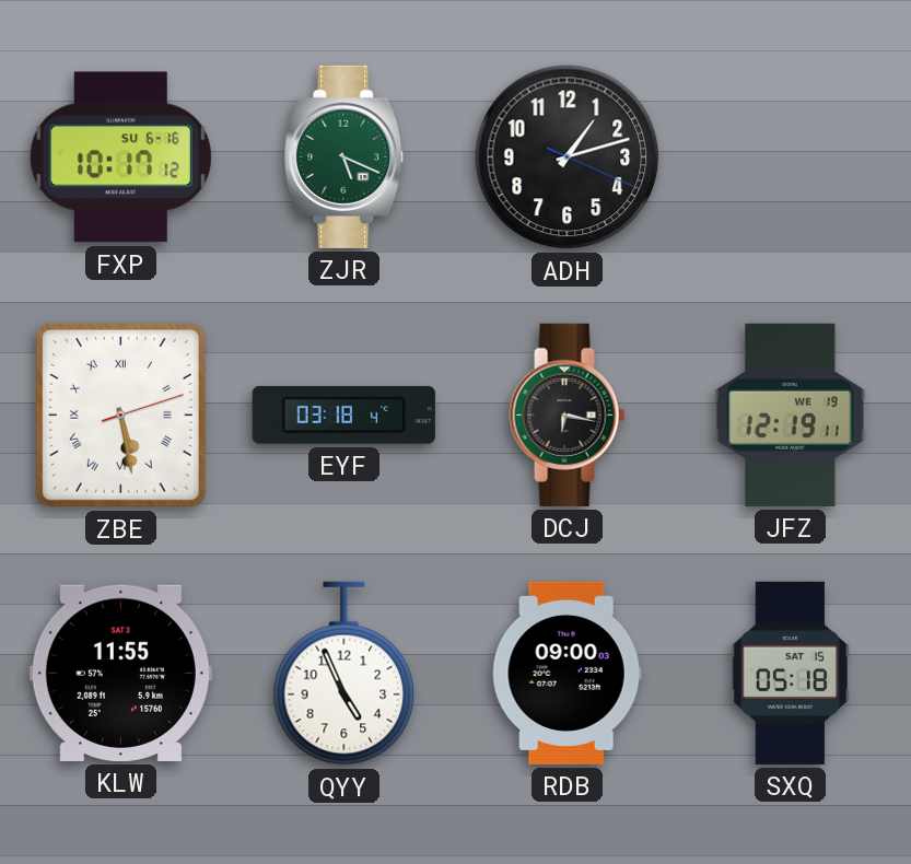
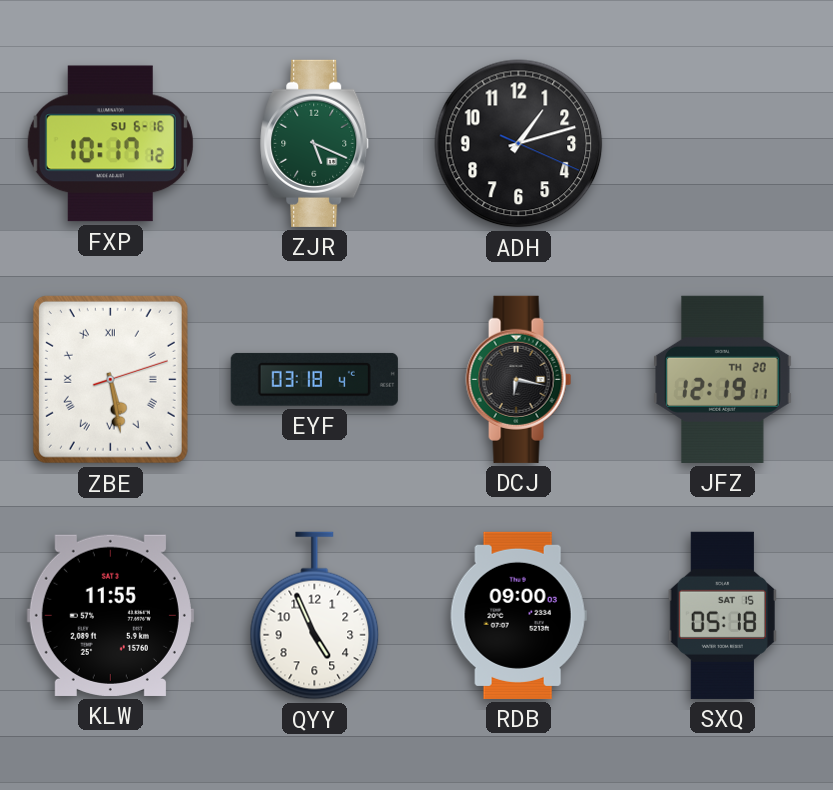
JFZ date: WE 19 -> TH 20
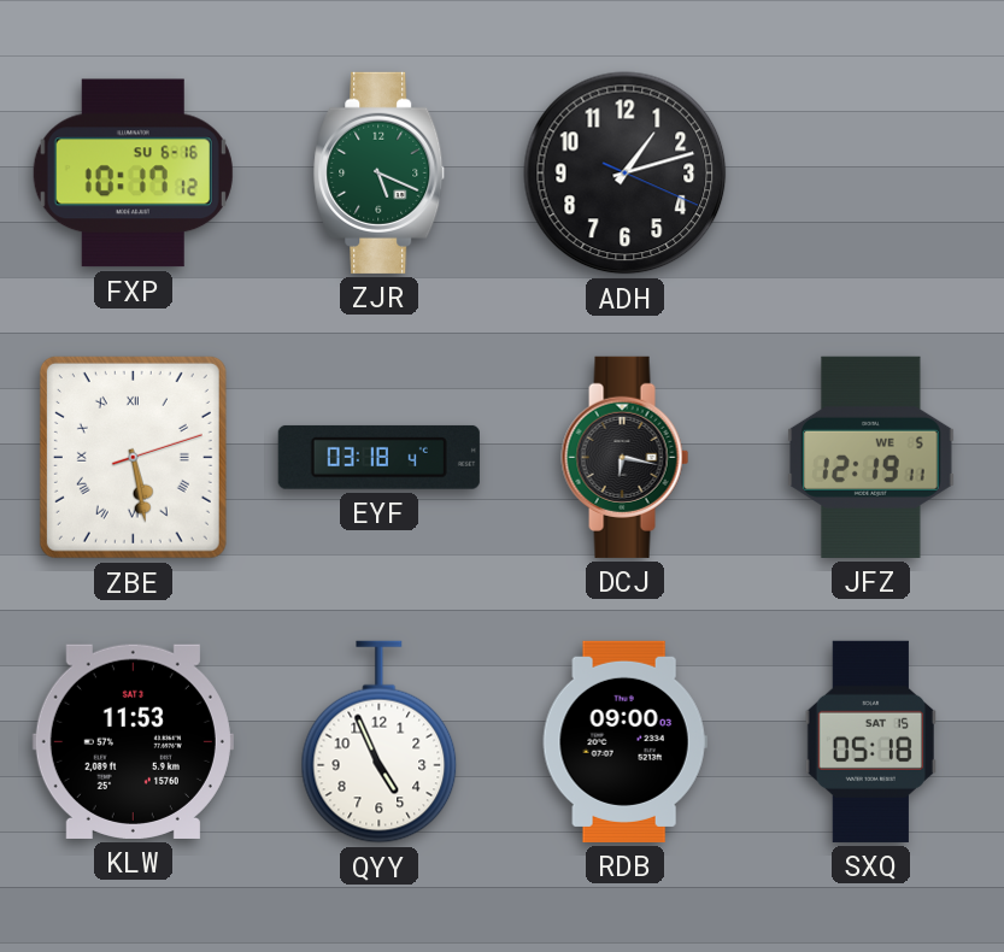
JFZ date: TH 20 -> WE 5
KLW: 11:55 -> 11:53
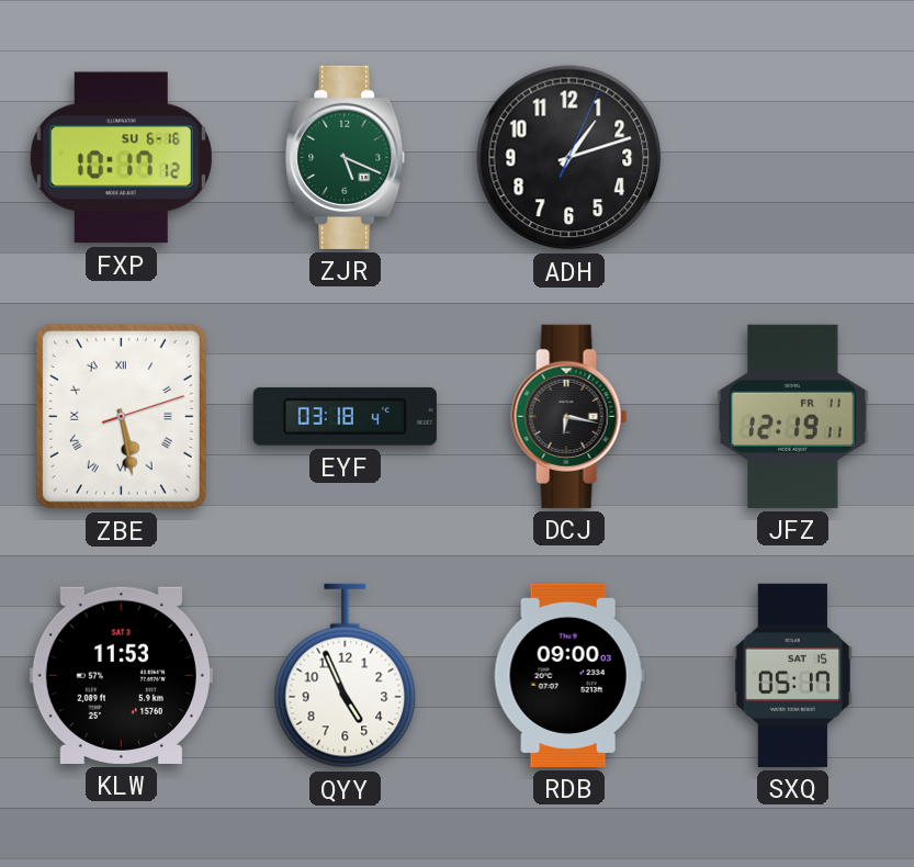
ADH: 1:12:19 -> 1:12:04
JFZ date: WE 5 -> FR 11
SXQ: 05:18 -> 05:17
